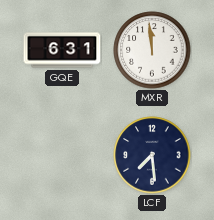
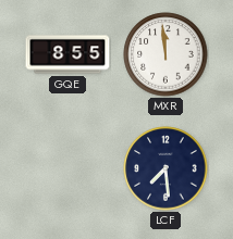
GQE: 6:31 -> 8:55
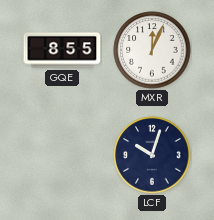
MXR: 11:59 -> 12:04
LCF: 7:29 -> 10:03
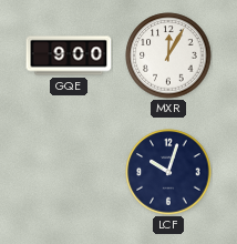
GQE: 8:55 -> 9:00
MXR: 12:04 -> 12:05
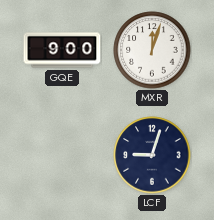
MXR: 12:05 -> 12:03
LCF: 10:03 -> 9:03
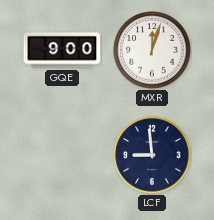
LCF: 9:03 -> 8:59
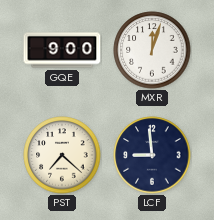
PST: none -> 7:22
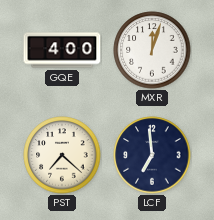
GQE: 9:00 -> 4:00
LCF: 8:59 -> 6:59
